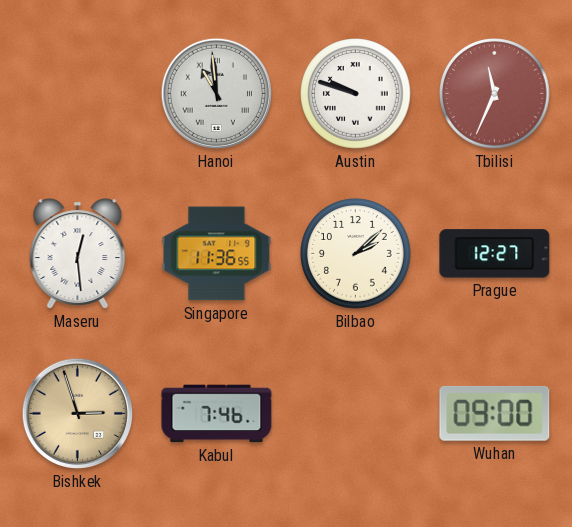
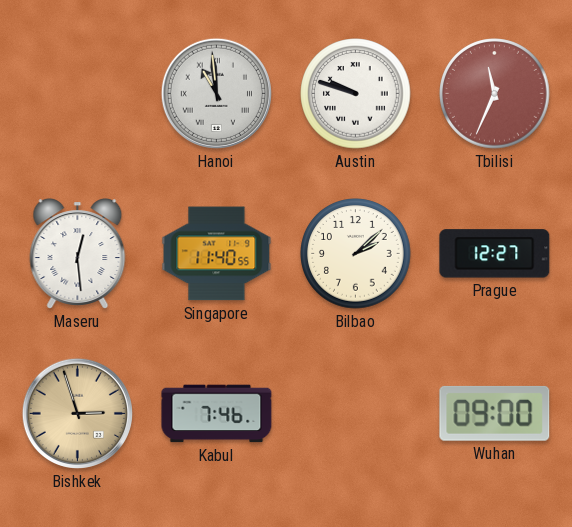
Singapore: 11:36 -> 11:40
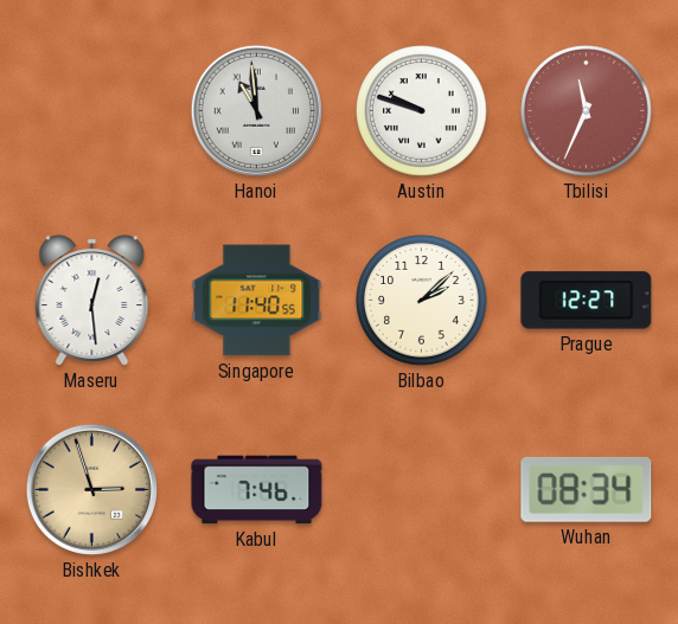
Wuhan: 09:00 -> 08:34
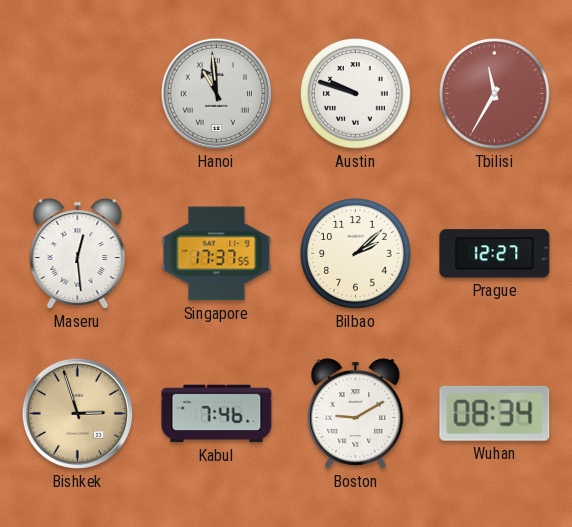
Tbilisi: 11:34 -> 11:35
Singapore: 11:40 -> 17:37
Boston: none -> 9:10
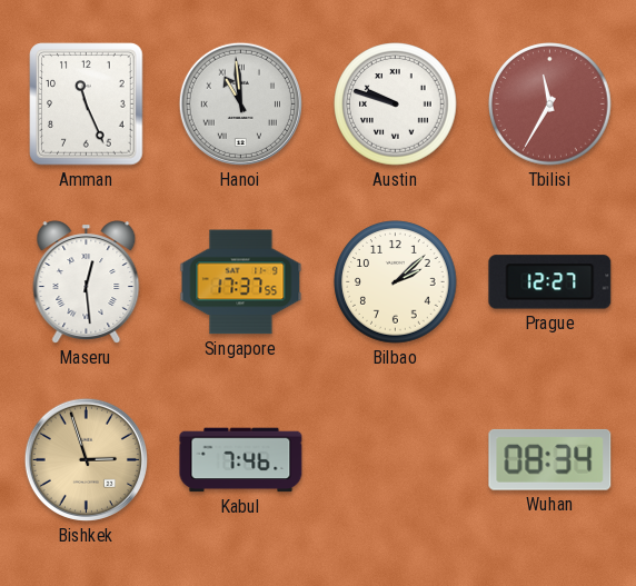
Amman: none -> 11:26
Boston: 9:10 -> none
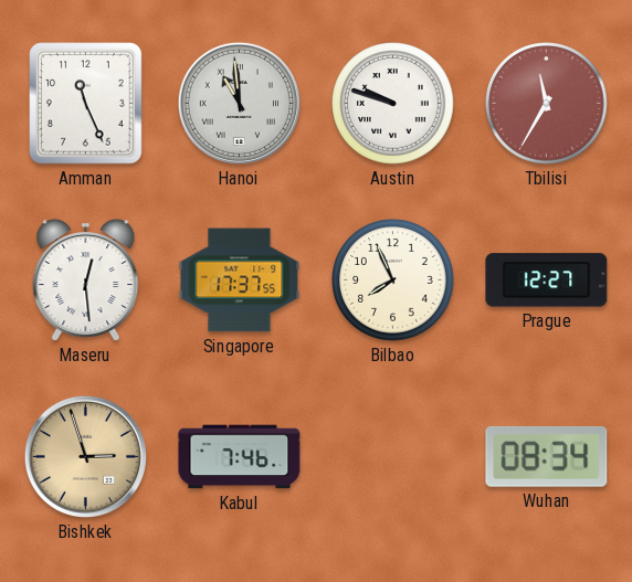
Bilbao: 2:08 -> 7:56
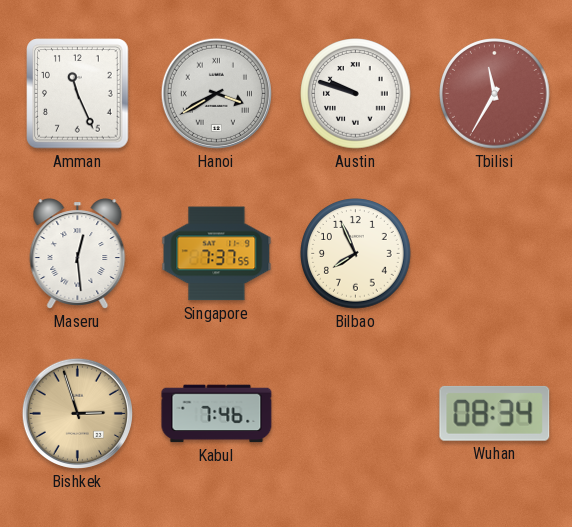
Hanoi: 10:59 -> 3:40
Singapore: 17:37 -> 7:37
Prague: 12:27 -> none
